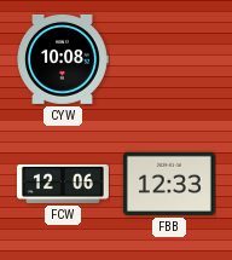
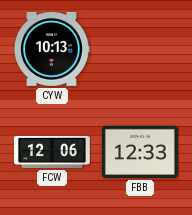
CYW: 10:08 -> 10:13
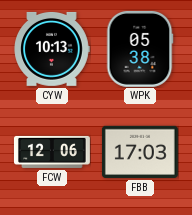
WPK: none -> 05:38
FBB: 12:33 -> 17:03
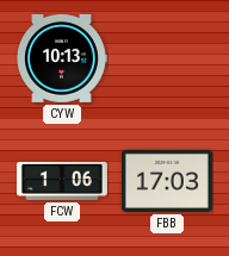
WPK: 05:38 -> none
FCW: 12:06 -> 1:06
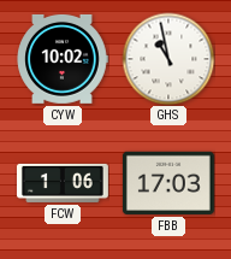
CYW: 10:13 -> 10:02
GHS: none -> 10:58
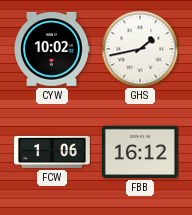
GHS: 10:58 -> 1:43
FBB: 17:03 -> 16:12
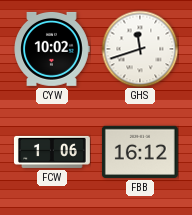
GHS: 1:43 -> 11:42
